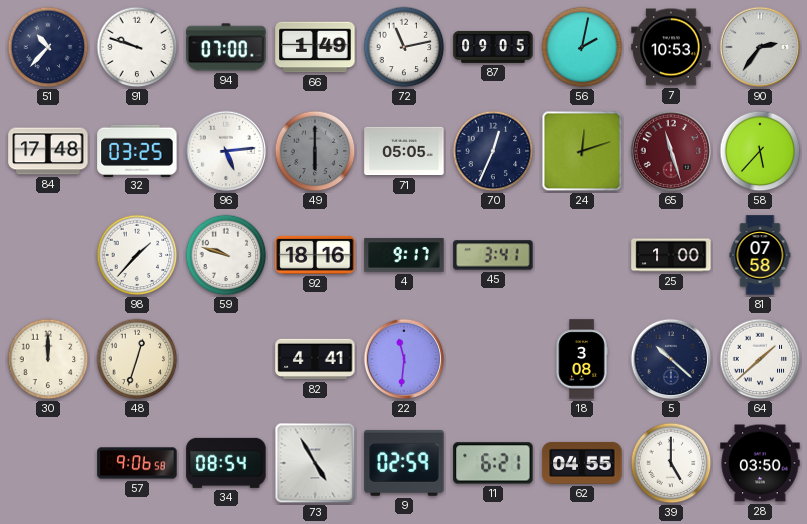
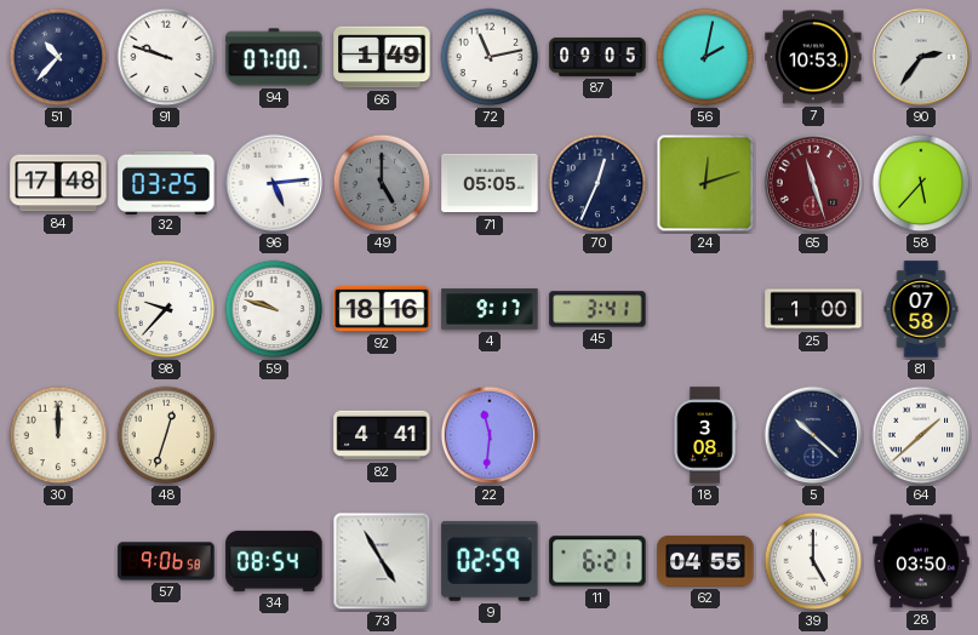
49: 6:00 -> 5:00
98: 1:37 -> 9:37
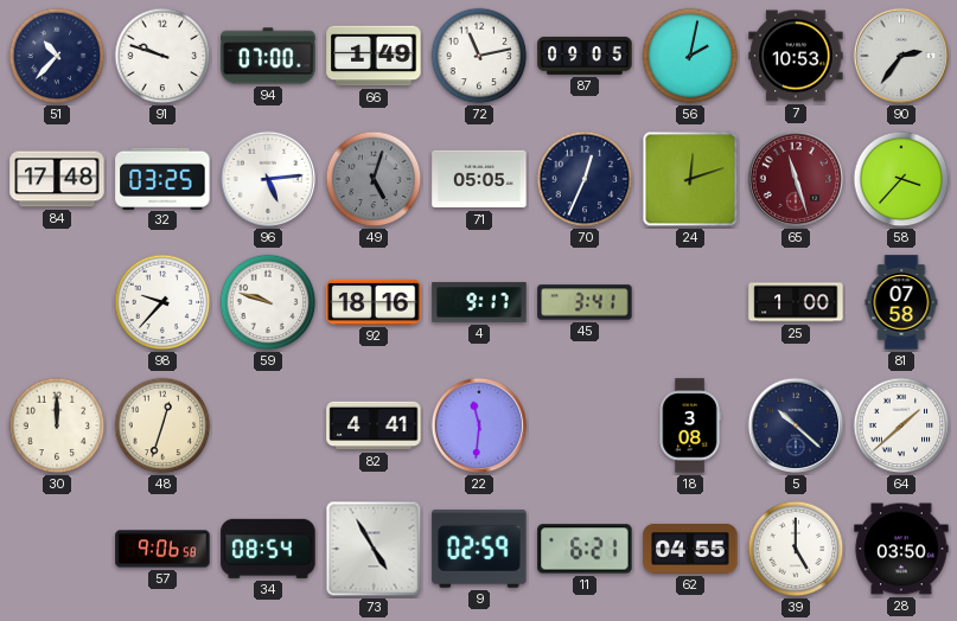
49: 5:00 -> 5:03
58: 5:37 -> 3:37
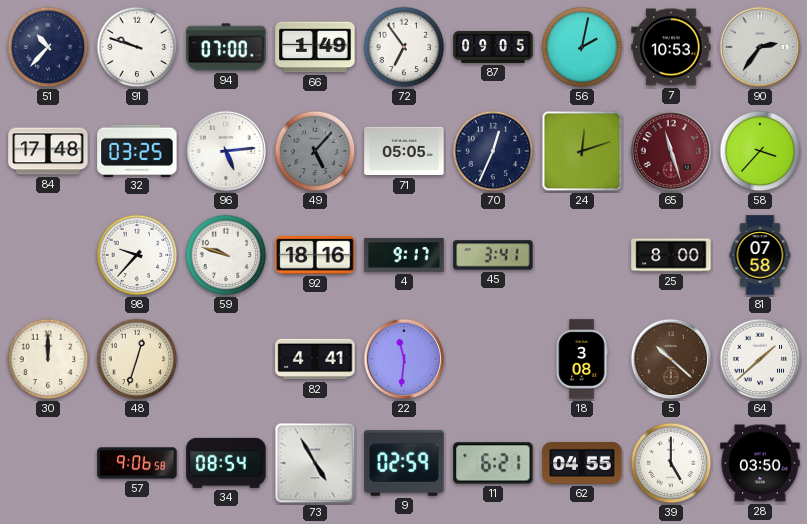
72: 11:13 -> 6:54
49: 5:03 -> 5:07
25: 1:00 -> 8:00
5 dial: navy -> brown
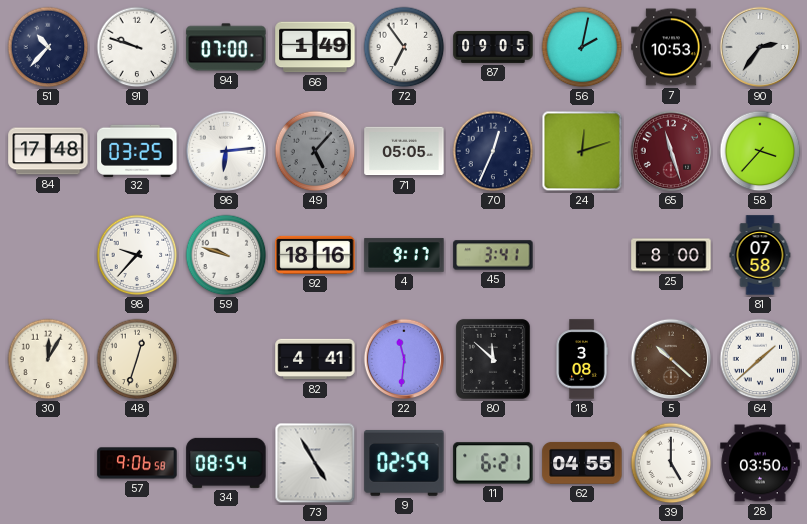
96: 5:14 -> 6:14
30: 12:00 -> 12:05
80: none -> 11:52
